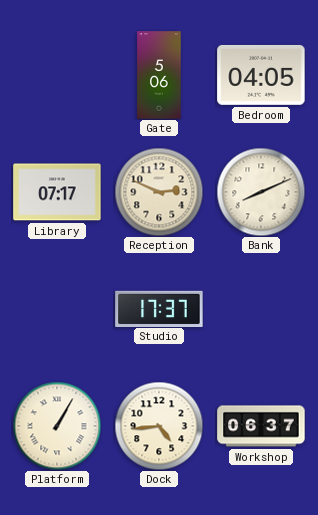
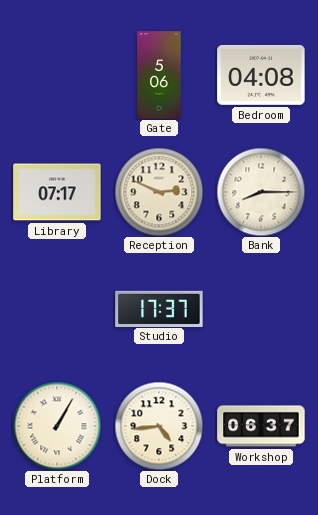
Bedroom: 04:05 -> 04:08
Bank: 8:11 -> 8:15
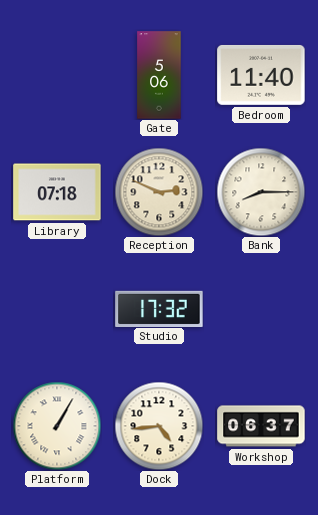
Bedroom: 04:08 -> 11:40
Library: 07:17 -> 07:18
Studio: 17:37 -> 17:32
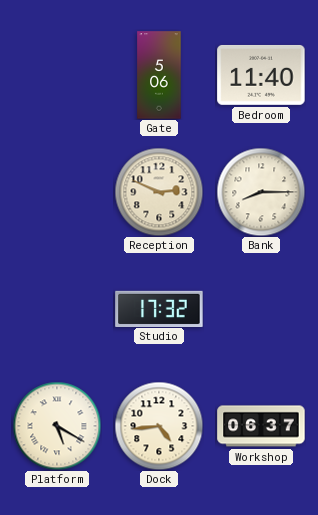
Library: 07:18 -> none
Platform: 1:05 -> 5:20
